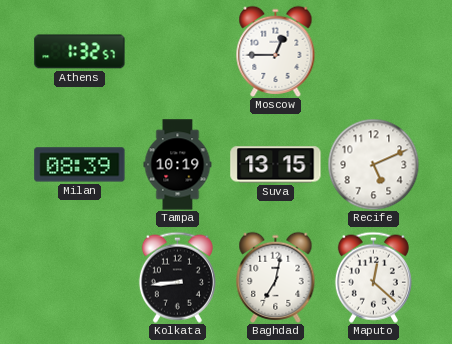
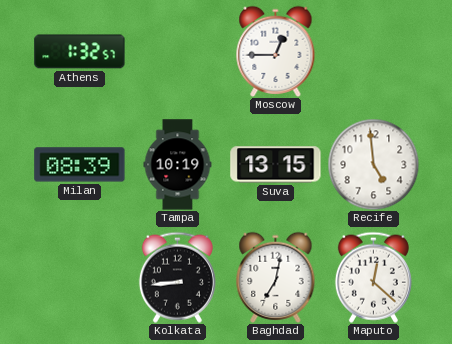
Recife: 5:11 -> 4:59
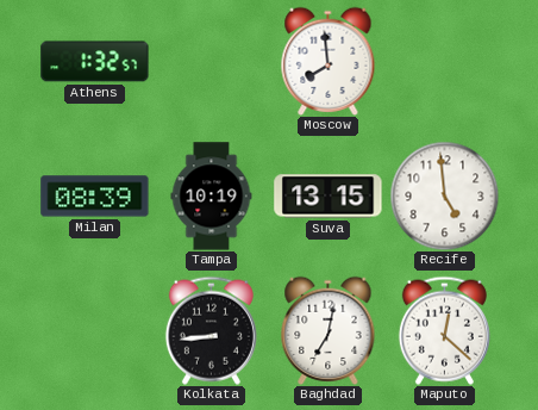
Moscow: 12:45 -> 7:59
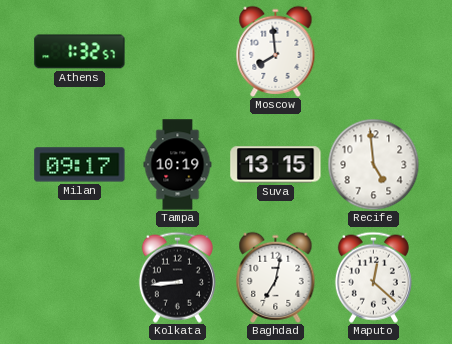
Milan: 08:39 -> 09:17
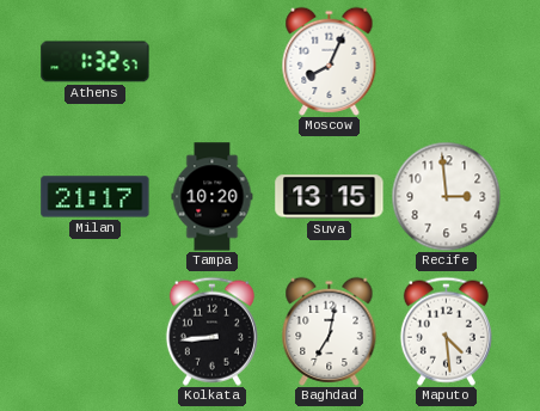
Moscow: 7:59 -> 8:04
Milan: 09:17 -> 21:17
Tampa: 10:19 -> 10:20
Recife: 4:59 -> 2:59
Maputo: 12:22 -> 4:29
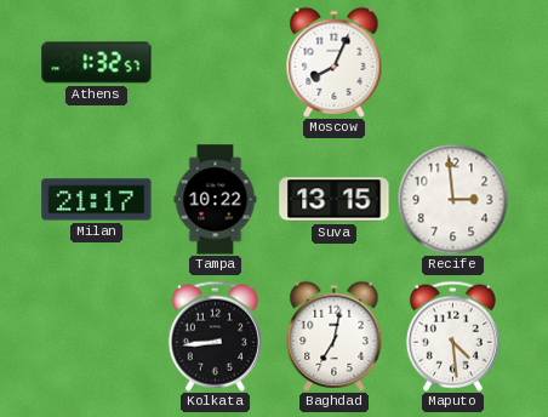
Tampa: 10:20 -> 10:22
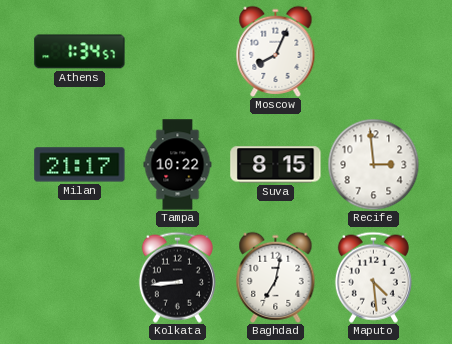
Athens: 1:32 -> 1:34
Suva: 13:15 -> 8:15
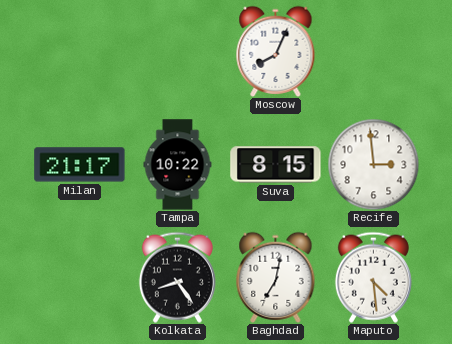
Athens: 1:34 -> none
Kolkata: 8:44 -> 8:24
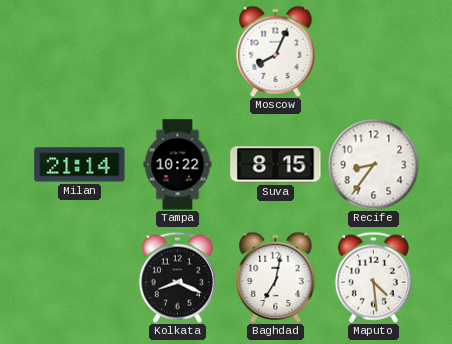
Milan: 21:17 -> 21:14
Recife: 2:59 -> 8:36
Kolkata: 8:24 -> 8:19
